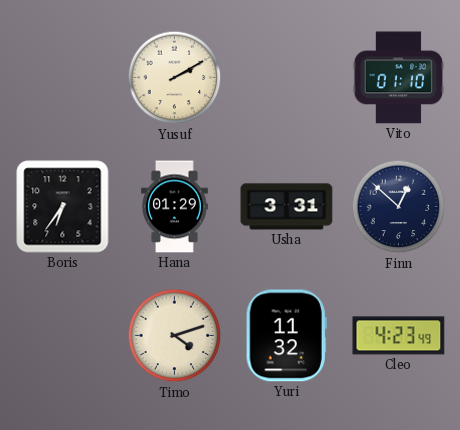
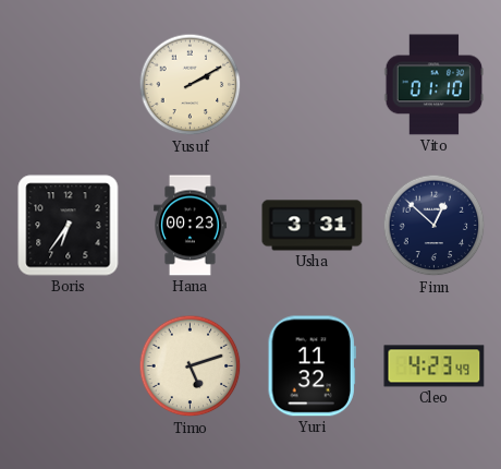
Hana: 01:29 -> 00:23
Timo: 4:12 -> 5:12
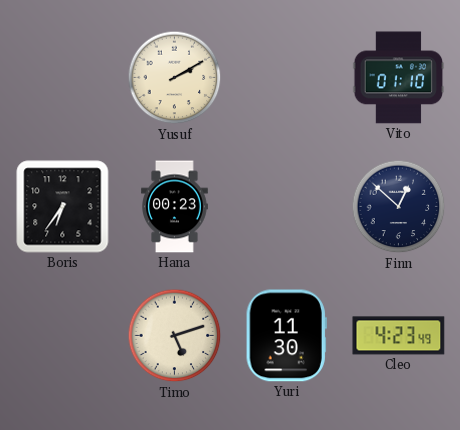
Usha: 3:31 -> none
Yuri: 11:32 -> 11:30
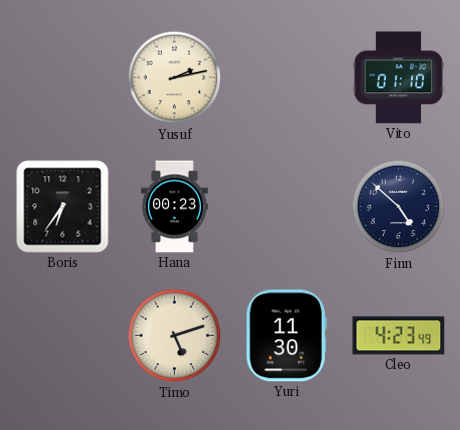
Yusuf: 2:10 -> 2:13
Finn: 12:52 -> 4:52
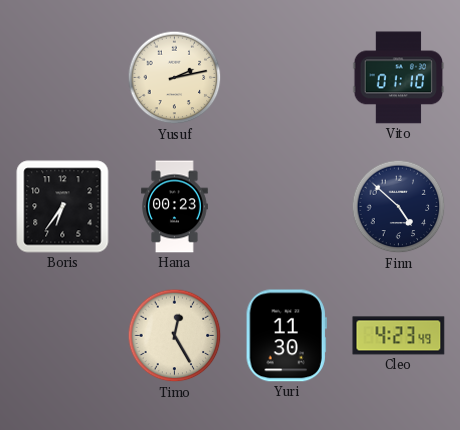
Timo: 5:12 -> 12:25
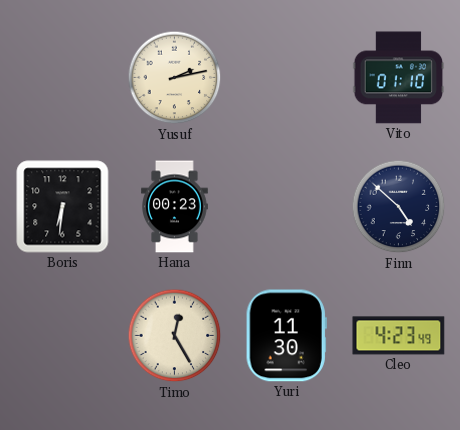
Boris: 6:36 -> 6:31
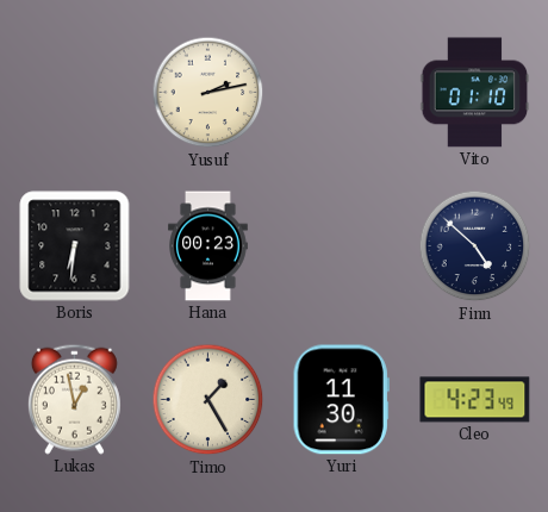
Lukas: none -> 12:58
Timo: 12:25 -> 1:25
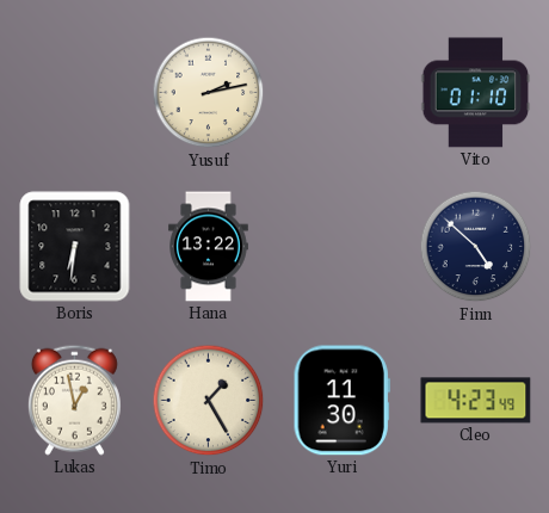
Hana: 00:23 -> 13:22
